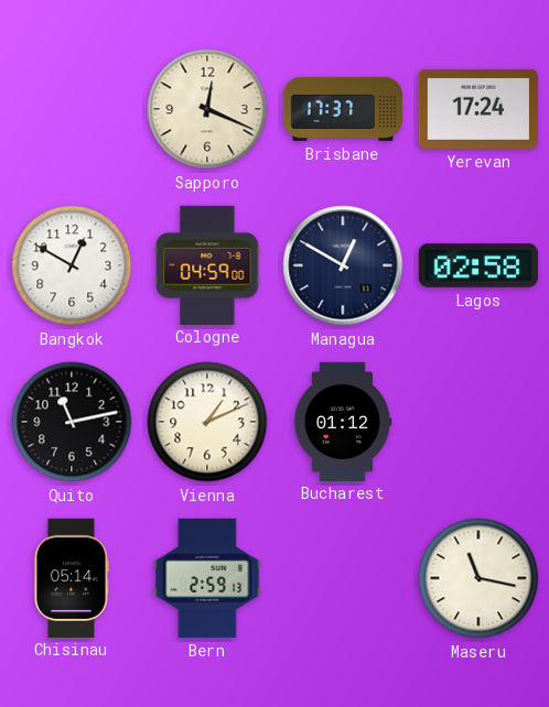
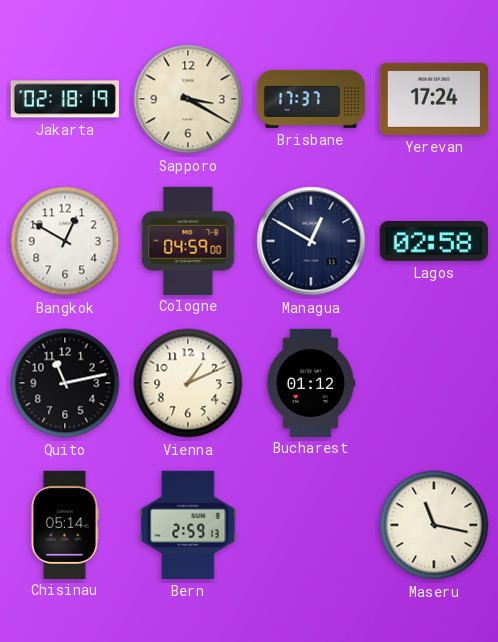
Jakarta: none -> 02:18
Sapporo: 12:19 -> 3:20
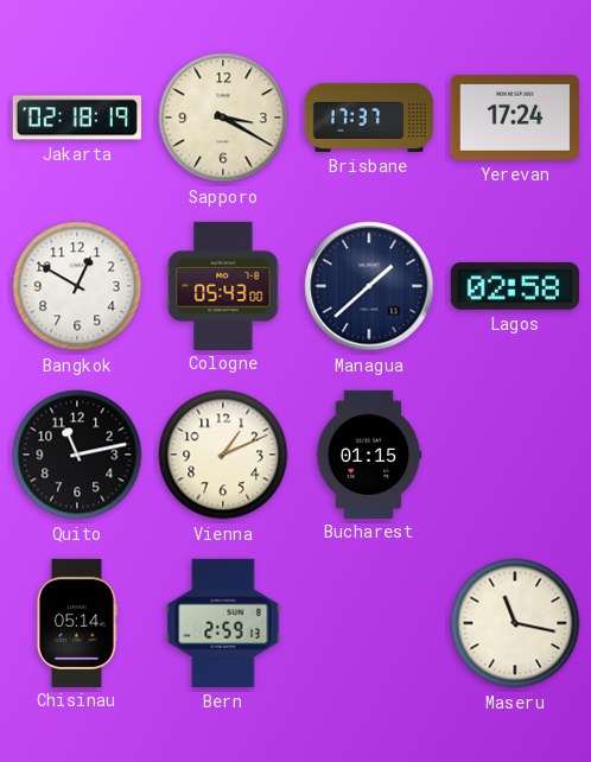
Cologne: 04:59 -> 05:43
Managua: 12:50 -> 1:38
Bucharest: 01:12 -> 01:15
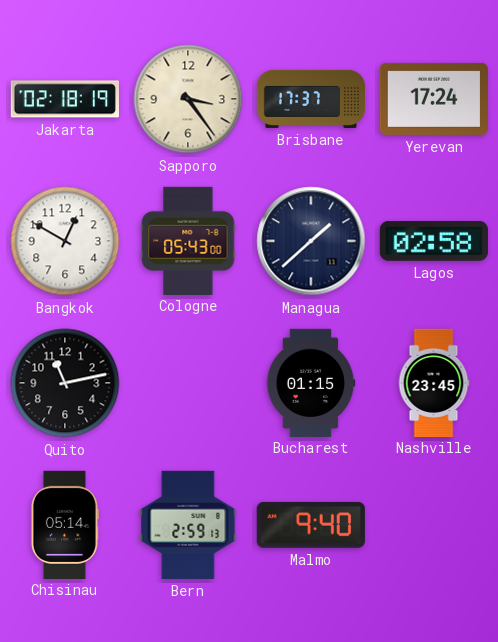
Sapporo: 3:20 -> 3:24
Vienna: 1:11 -> none
Nashville: none -> 23:45
Malmo: none -> 9:40
Maseru: 11:17 -> none
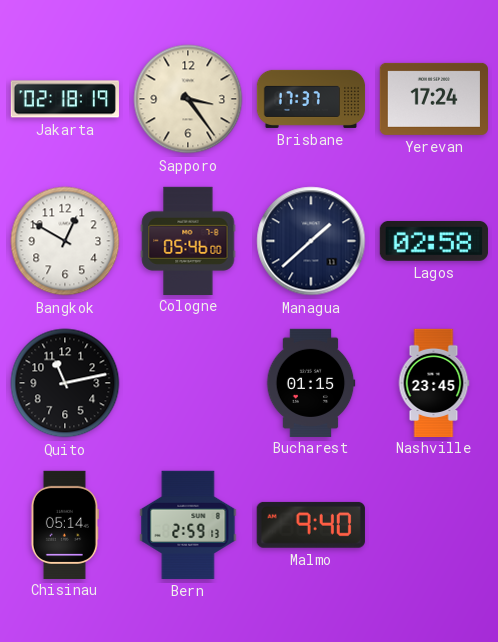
Cologne: 05:43 -> 05:46
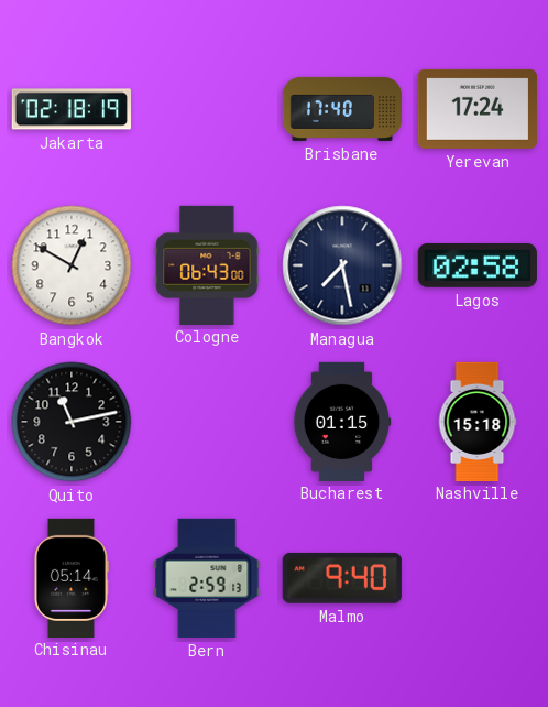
Sapporo: 3:24 -> none
Brisbane: 17:37 -> 17:40
Cologne: 05:46 -> 06:43
Managua: 1:38 -> 7:28
Nashville: 23:45 -> 15:18
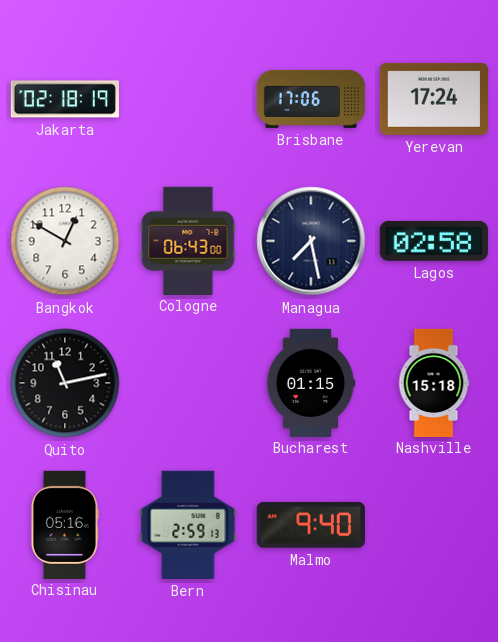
Brisbane: 17:40 -> 17:06
Chisinau: 05:14 -> 05:16
